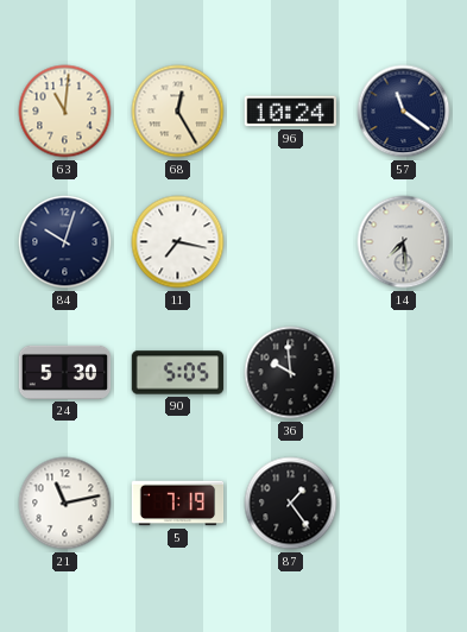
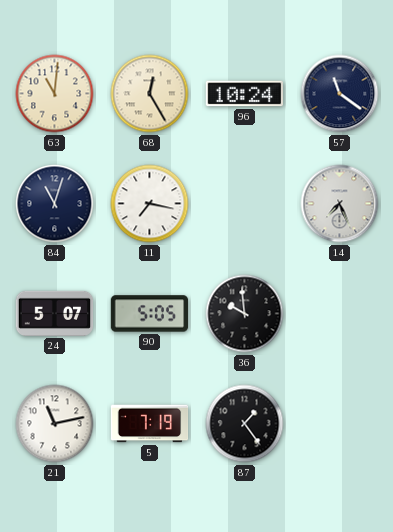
84: 10:03 -> 11:03
14: 7:29 -> 7:26
24: 5:30 -> 5:07
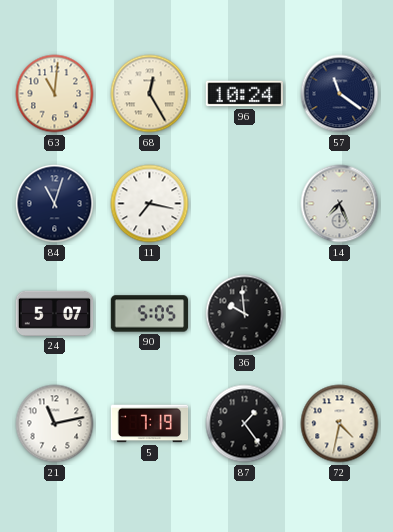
72: none -> 4:32
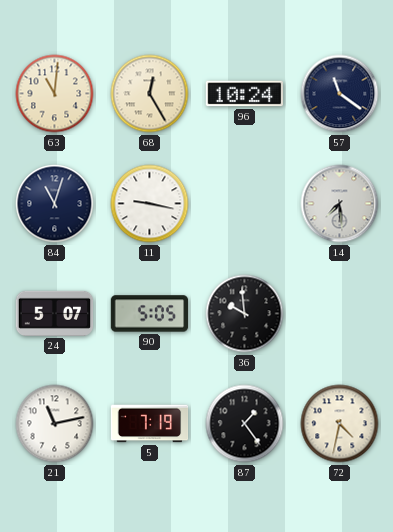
11: 7:17 -> 9:17
14: 7:26 -> 7:29
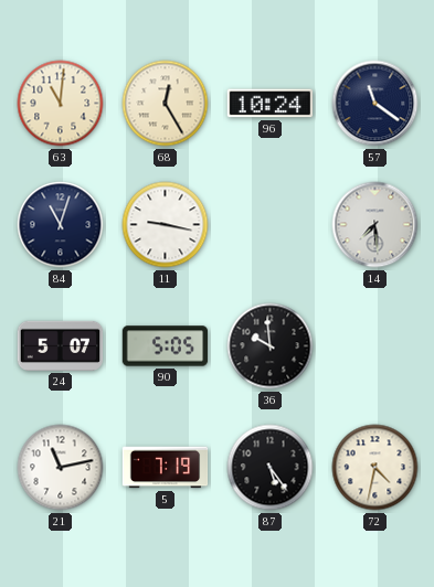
87: 1:24 -> 5:24
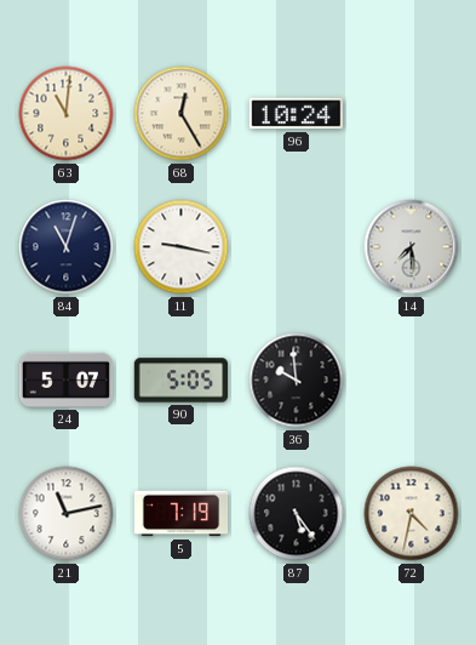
57: 11:21 -> none
